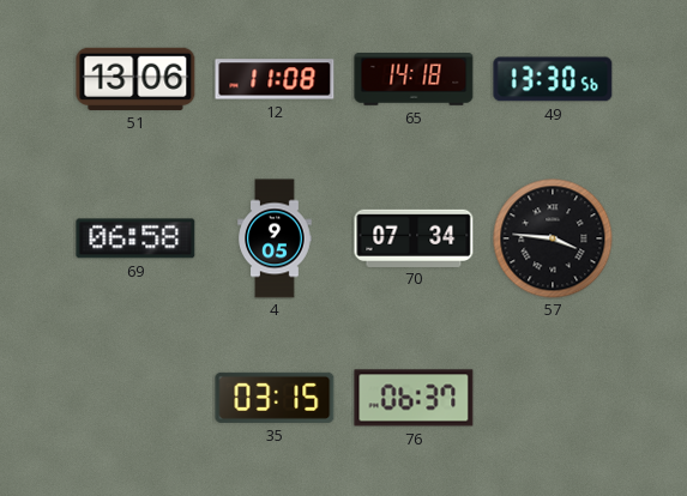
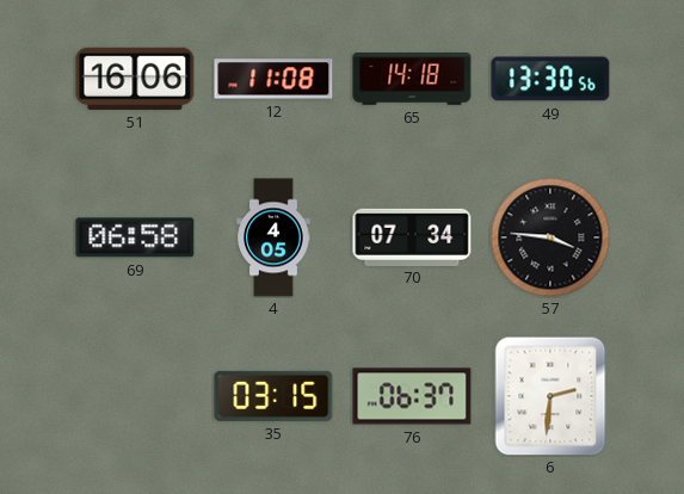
51: 13:06 -> 16:06
4: 9:05 -> 4:05
6: none -> 2:31
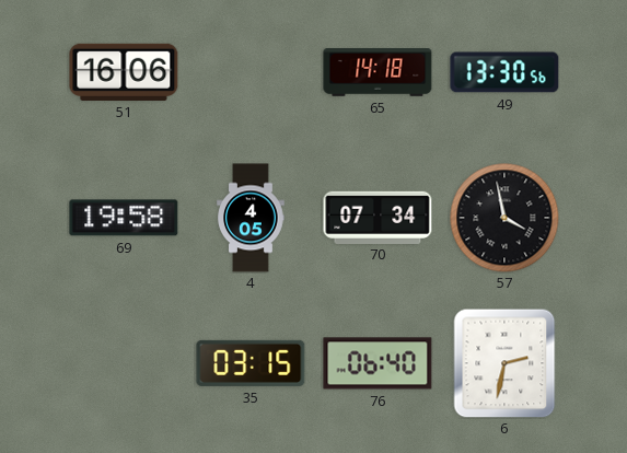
12: 11:08 -> none
69: 06:58 -> 19:58
57: 3:46 -> 3:58
76: 06:37 -> 06:40
6: 2:31 -> 2:32
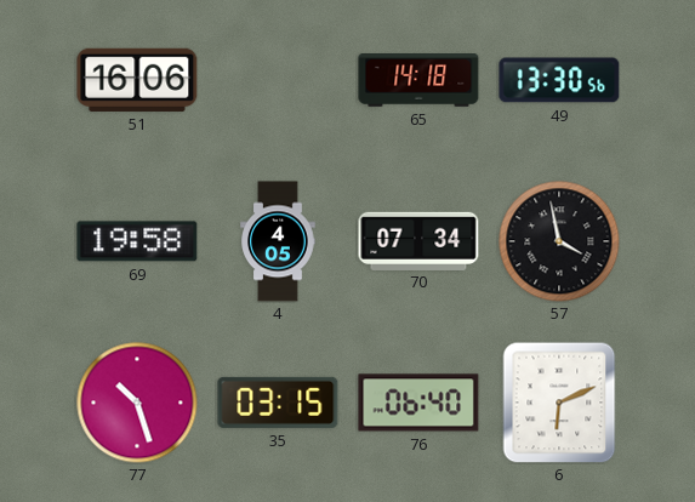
77: none -> 10:27
6: 2:32 -> 6:11
